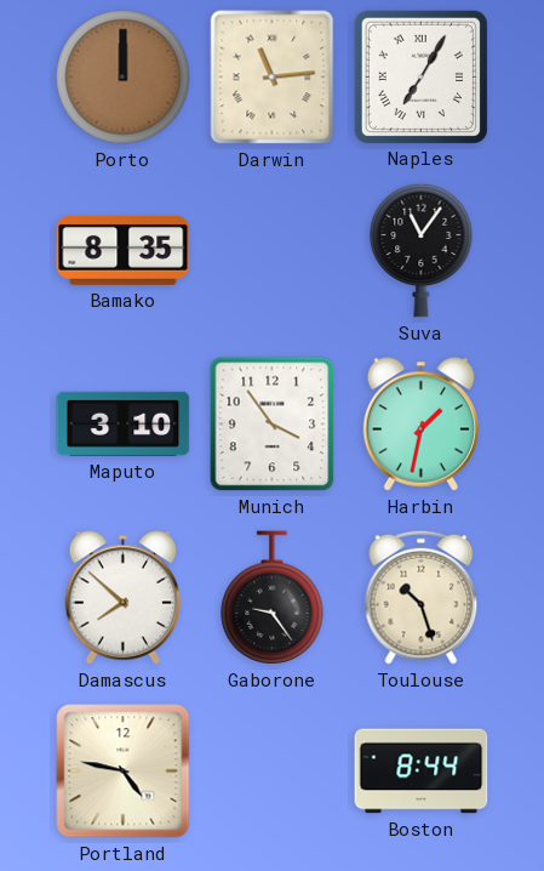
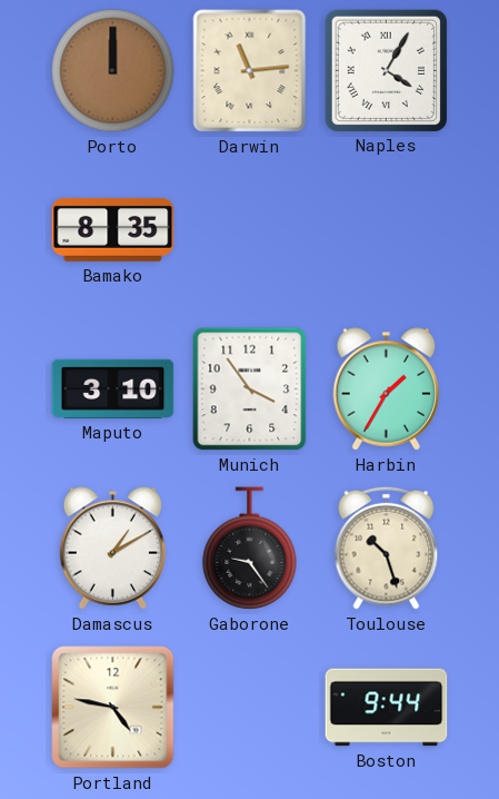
Naples: 7:05 -> 4:05
Suva: 11:06 -> none
Harbin: 1:32 -> 1:35
Damascus: 7:52 -> 1:10
Boston: 8:44 -> 9:44
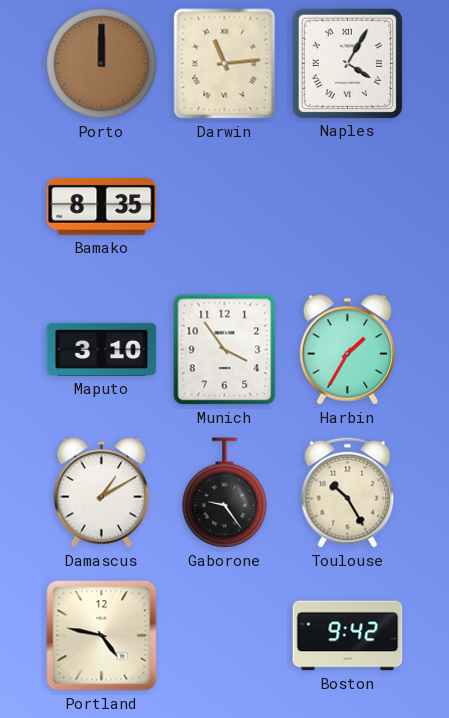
Toulouse: 10:27 -> 10:25
Boston: 9:44 -> 9:42
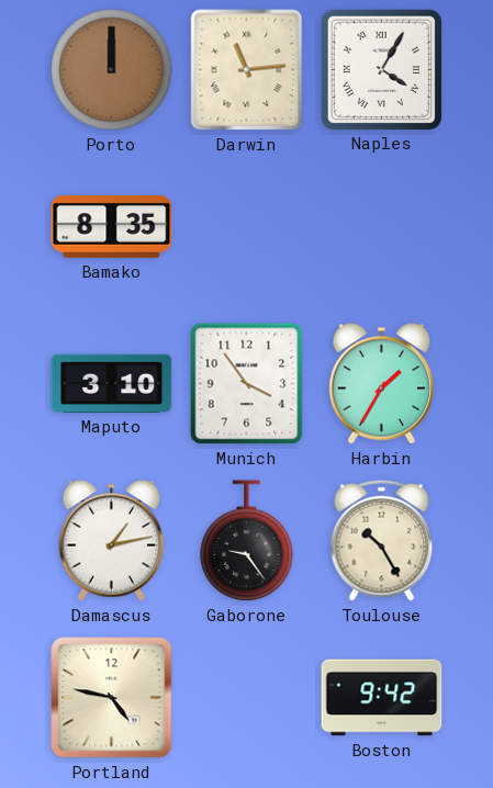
Damascus: 1:10 -> 1:13
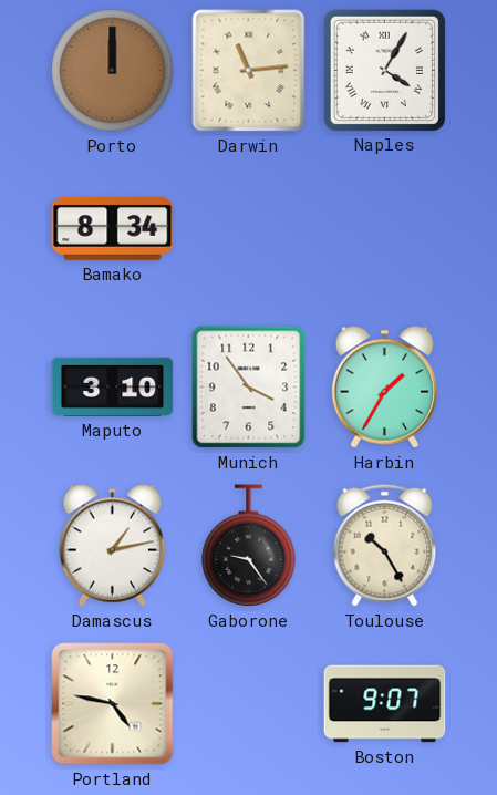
Bamako: 8:35 -> 8:34
Boston: 9:42 -> 9:07
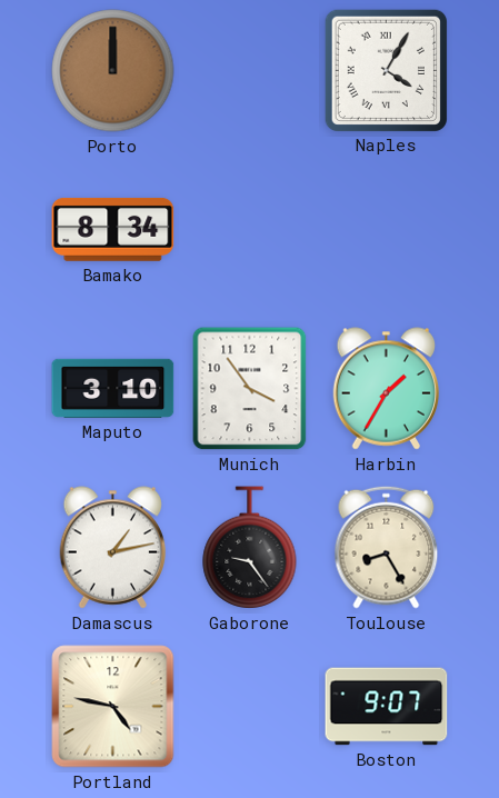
Darwin: 11:14 -> none
Toulouse: 10:25 -> 8:25
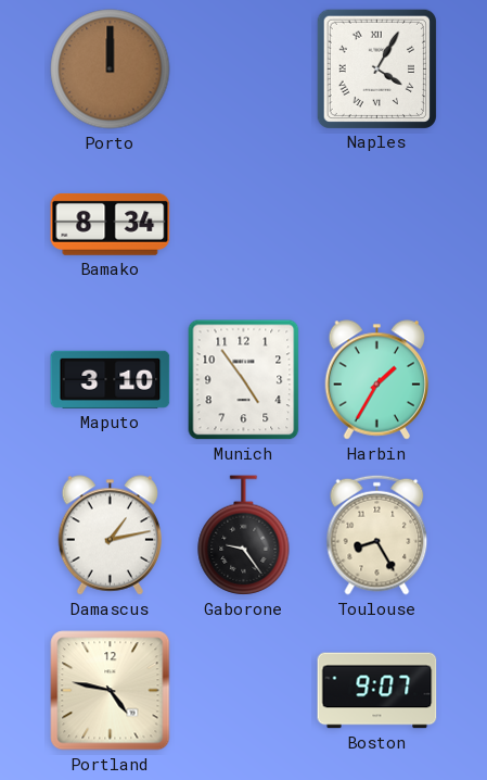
Munich: 3:54 -> 4:54
